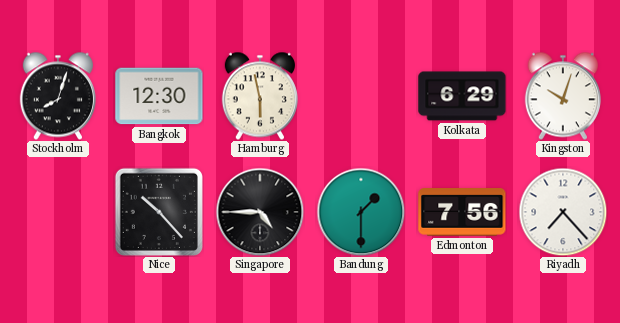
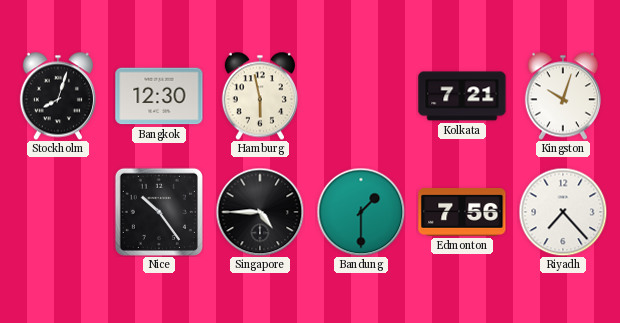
Kolkata: 6:29 -> 7:21
Nice: 10:23 -> 10:24
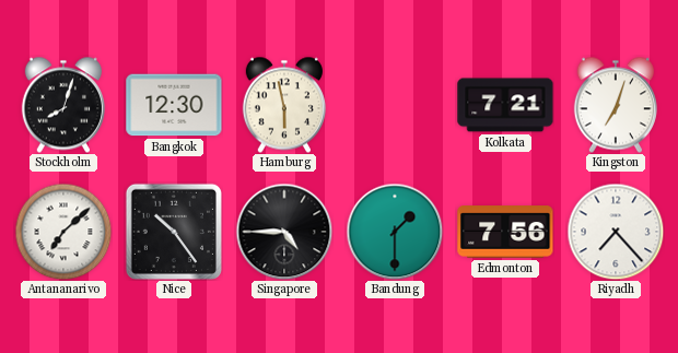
Kingston: 10:03 -> 7:03
Antananarivo: none -> 7:08
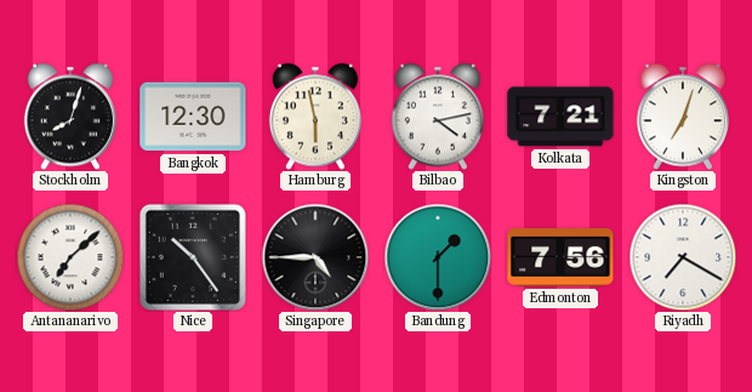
Bilbao: none -> 4:13
Riyadh: 7:23 -> 7:20
